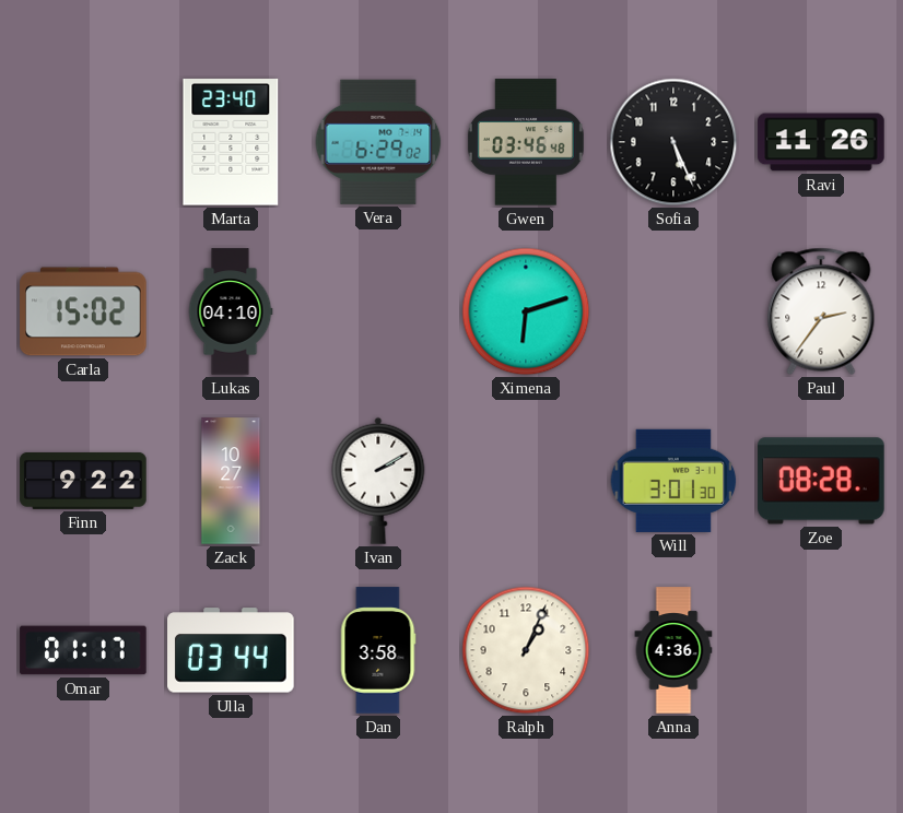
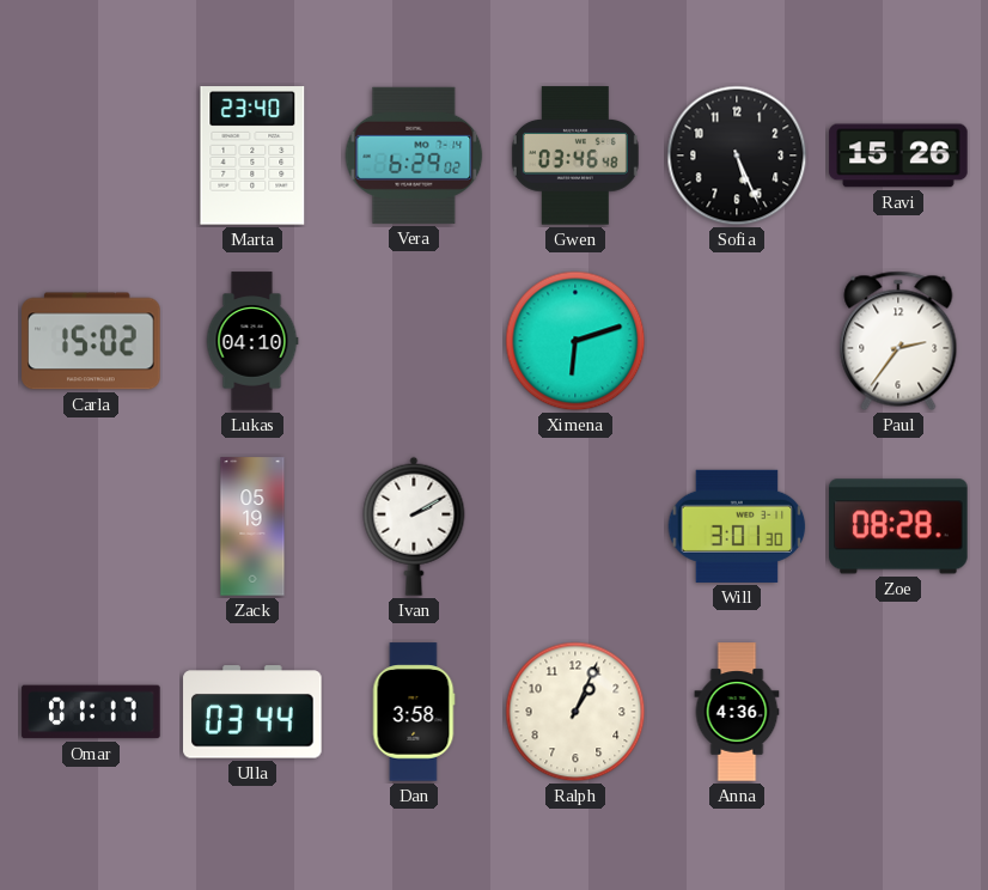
Ravi: 11:26 -> 15:26
Finn: 9:22 -> none
Zack: 10:27 -> 05:19
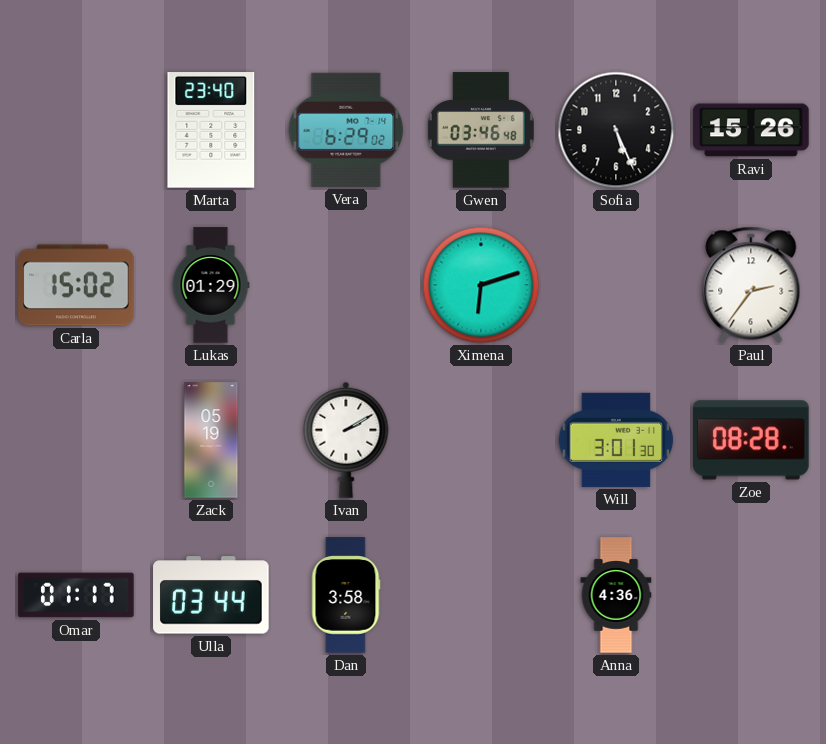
Lukas: 04:10 -> 01:29
Ralph: 1:04 -> none
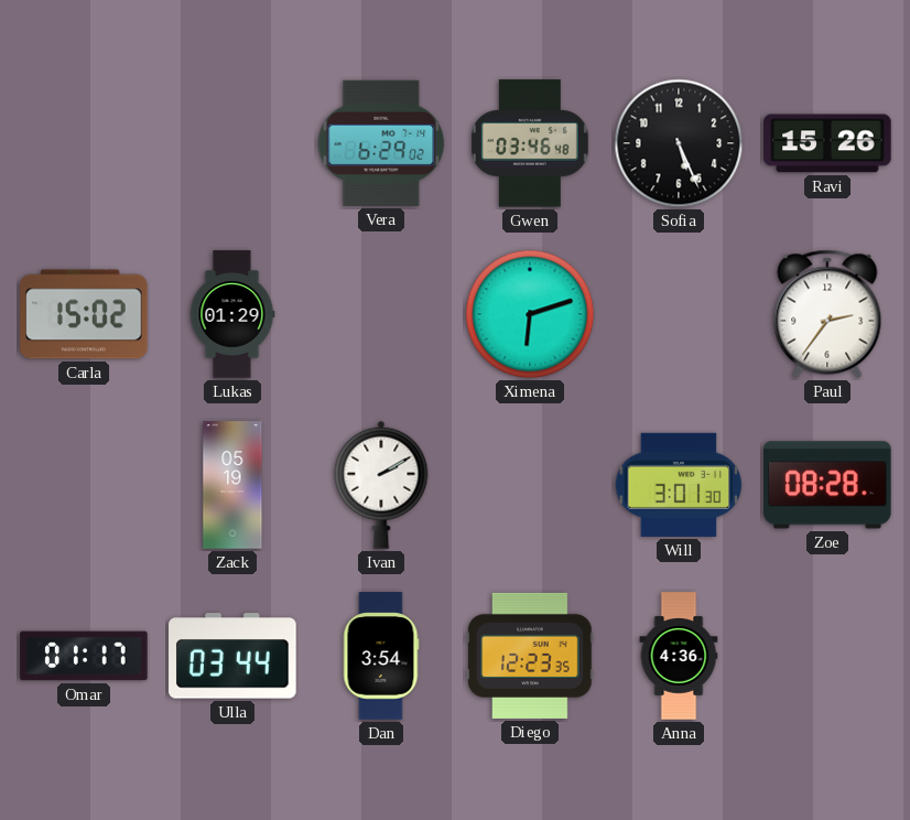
Marta: 23:40 -> none
Dan: 3:58 -> 3:54
Diego: none -> 12:23
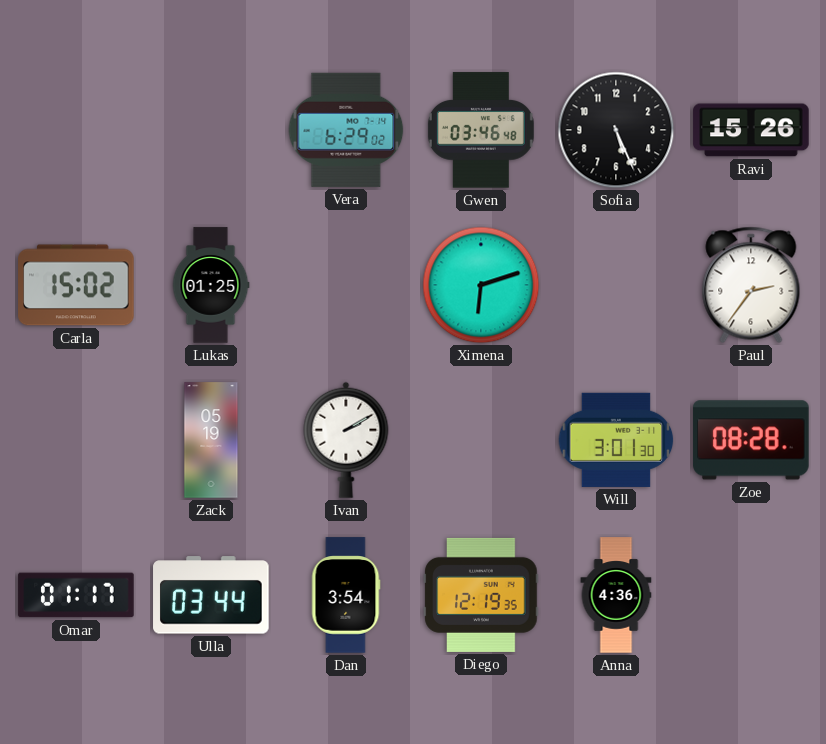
Lukas: 01:29 -> 01:25
Diego: 12:23 -> 12:19
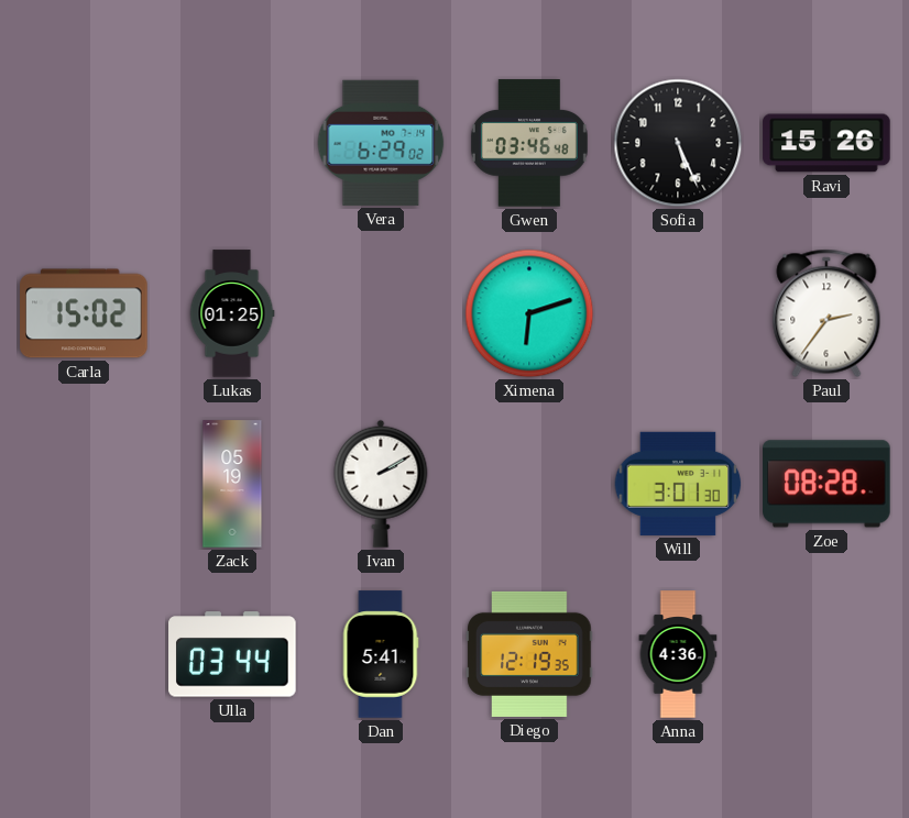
Omar: 01:17 -> none
Dan: 3:54 -> 5:41
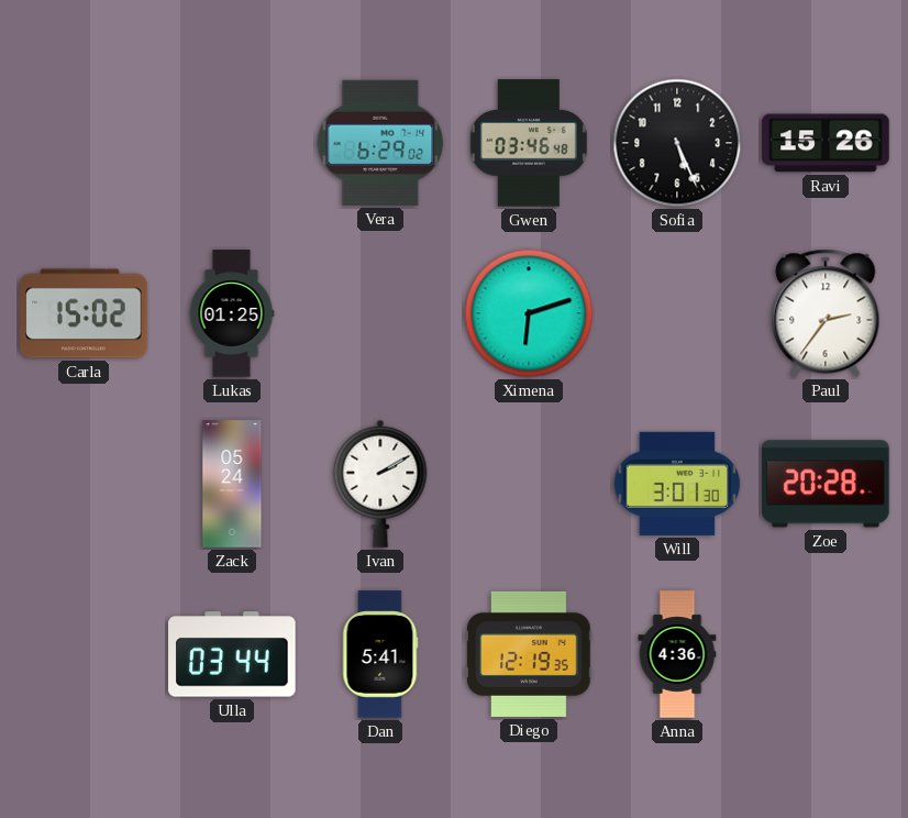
Zack: 05:19 -> 05:24
Zoe: 08:28 -> 20:28
